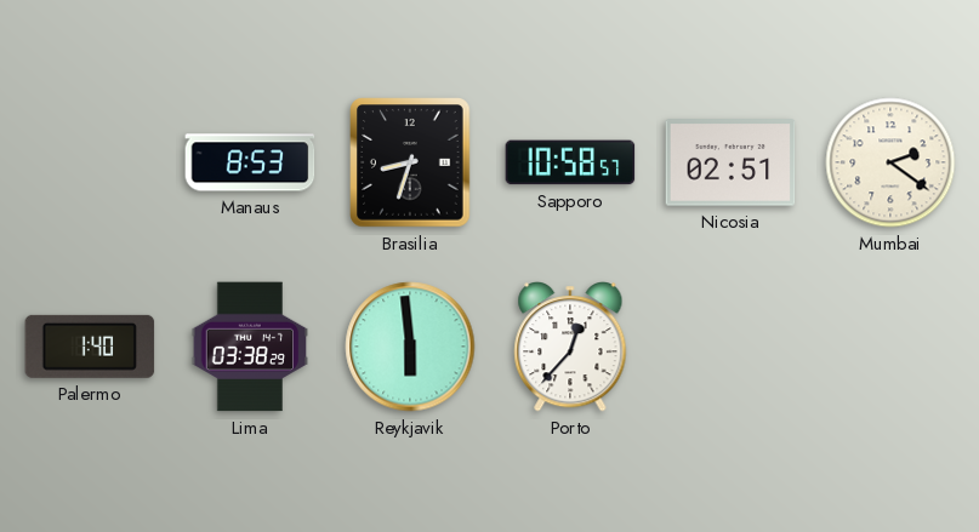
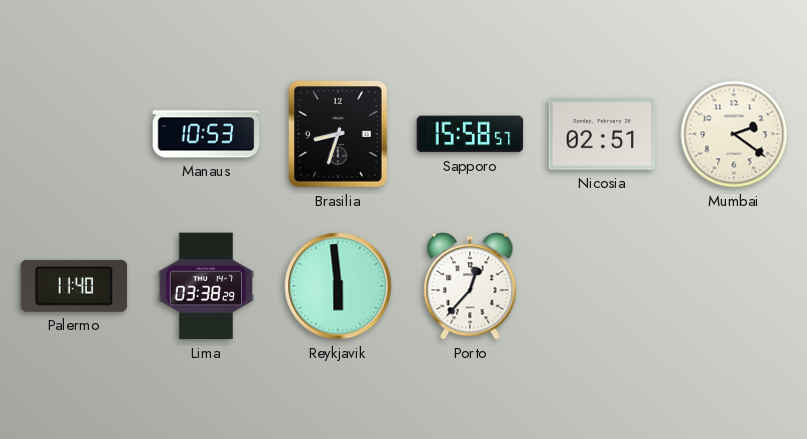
Manaus: 8:53 -> 10:53
Sapporo: 10:58 -> 15:58
Palermo: 1:40 -> 11:40
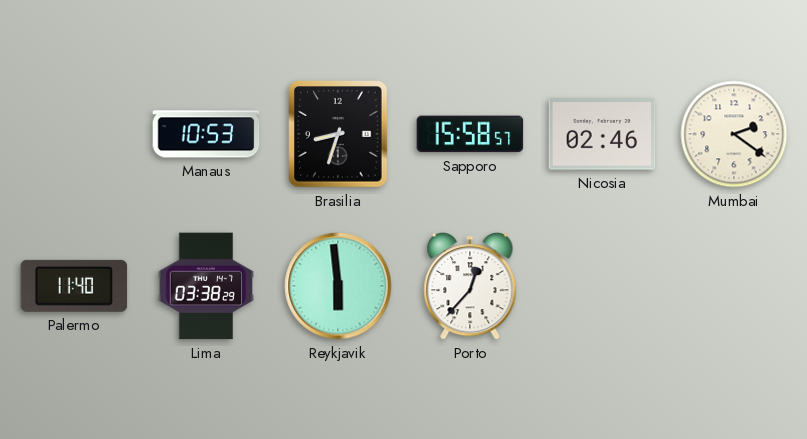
Nicosia: 02:51 -> 02:46
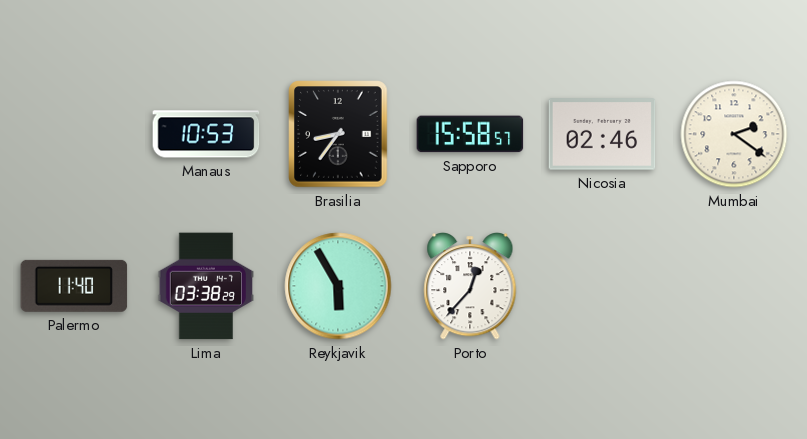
Brasilia: 8:33 -> 8:36
Reykjavik: 5:59 -> 5:55
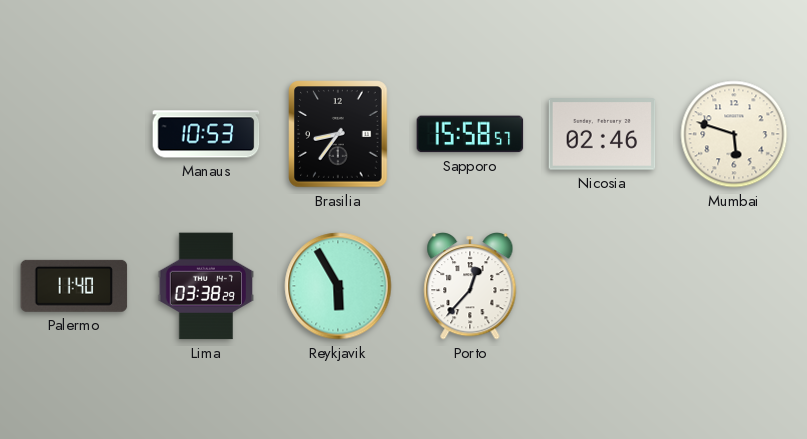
Mumbai: 2:21 -> 5:48
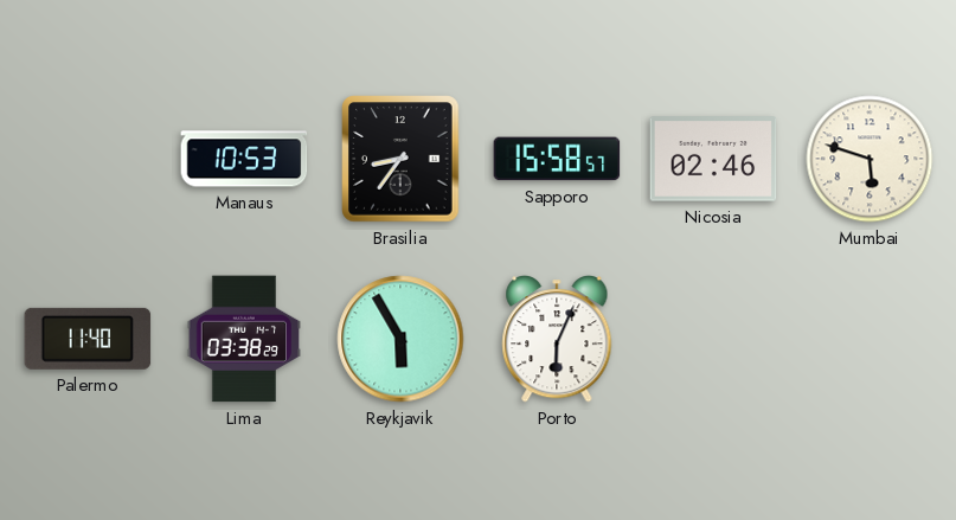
Porto: 12:37 -> 6:04
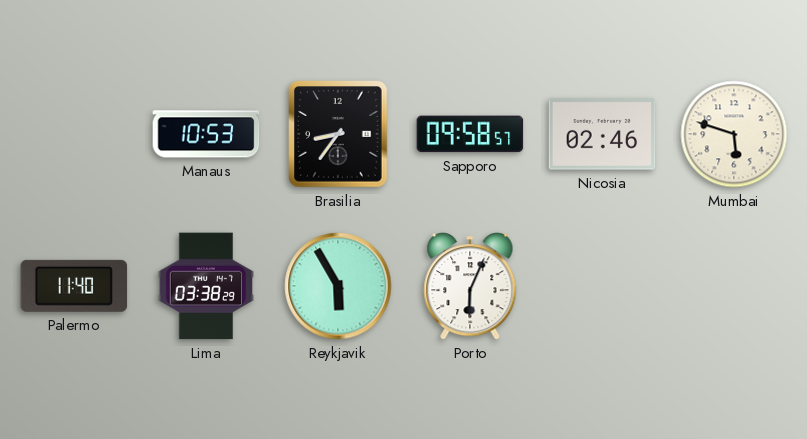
Sapporo: 15:58 -> 09:58
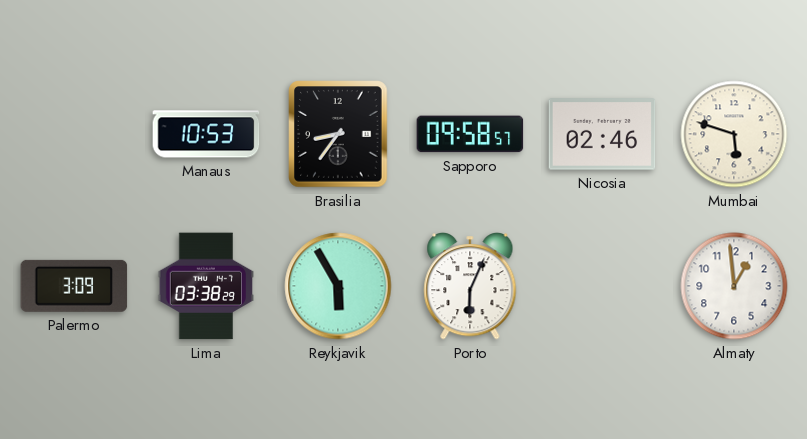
Palermo: 11:40 -> 3:09
Almaty: none -> 12:59
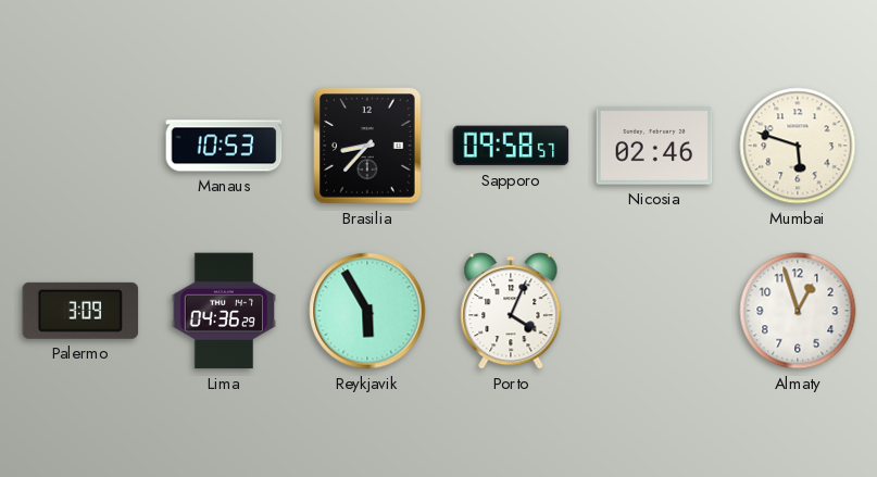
Brasilia: 8:36 -> 8:37
Lima: 03:38 -> 04:36
Porto: 6:04 -> 4:04
Almaty: 12:59 -> 12:57
